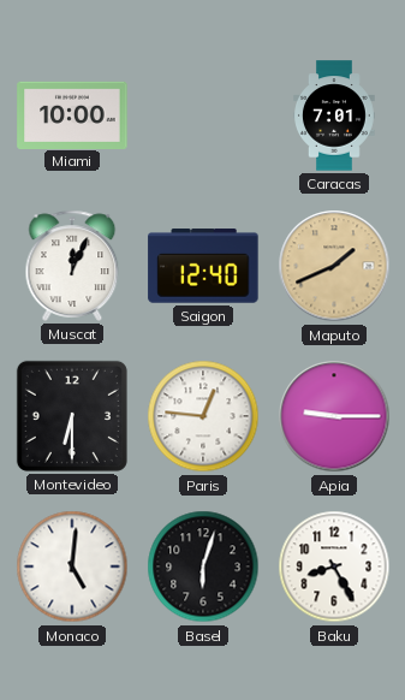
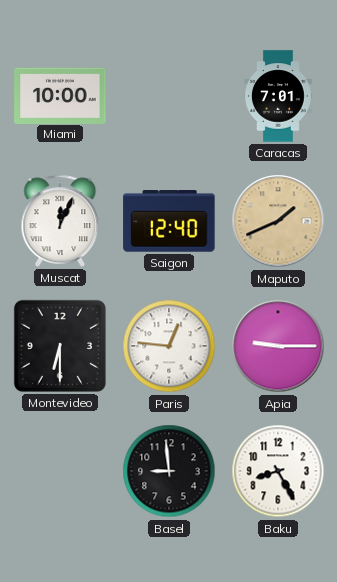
Monaco: 5:01 -> none
Basel: 6:03 -> 8:59
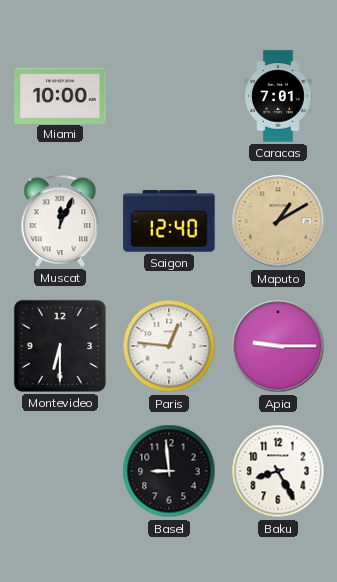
Maputo: 1:41 -> 1:10
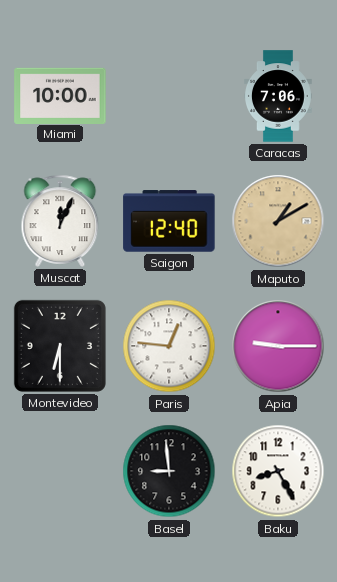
Caracas: 7:01 -> 7:06
